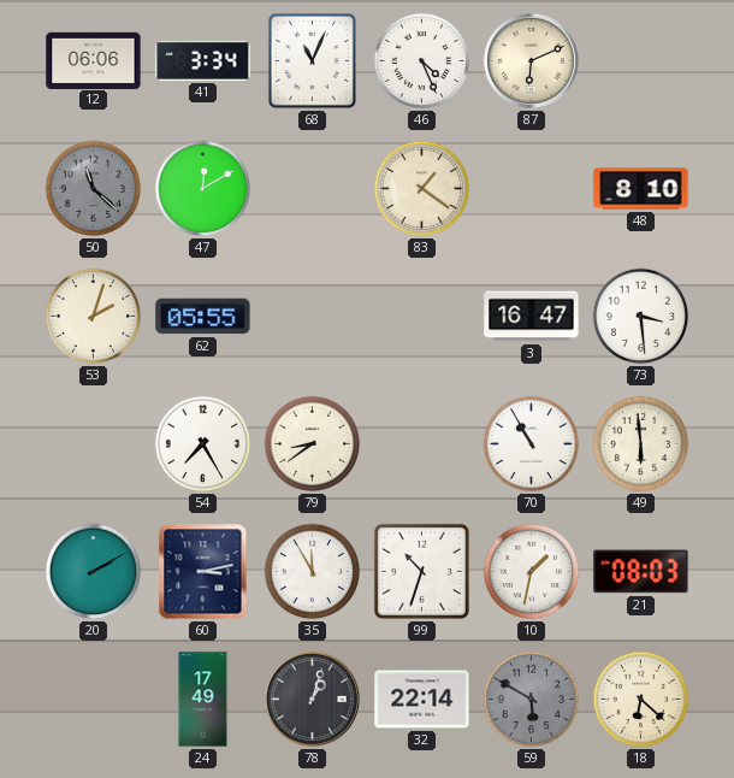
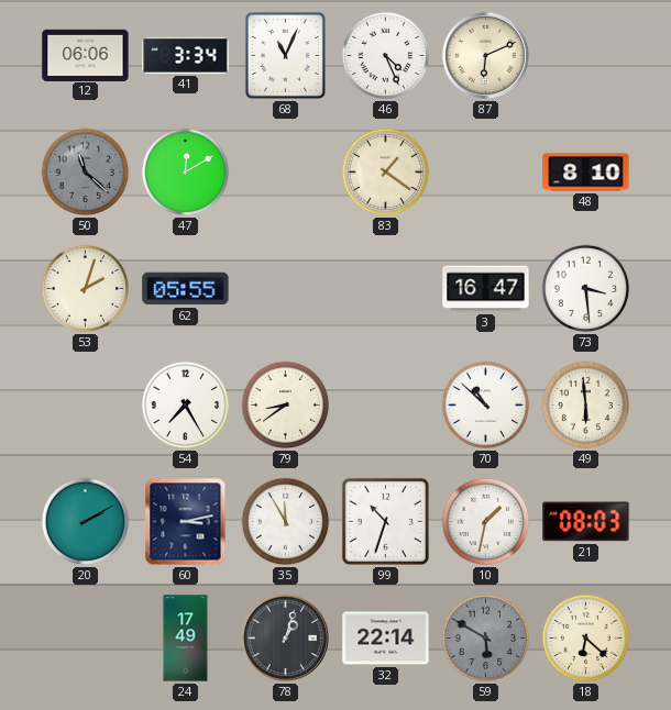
70: 10:55 -> 10:52
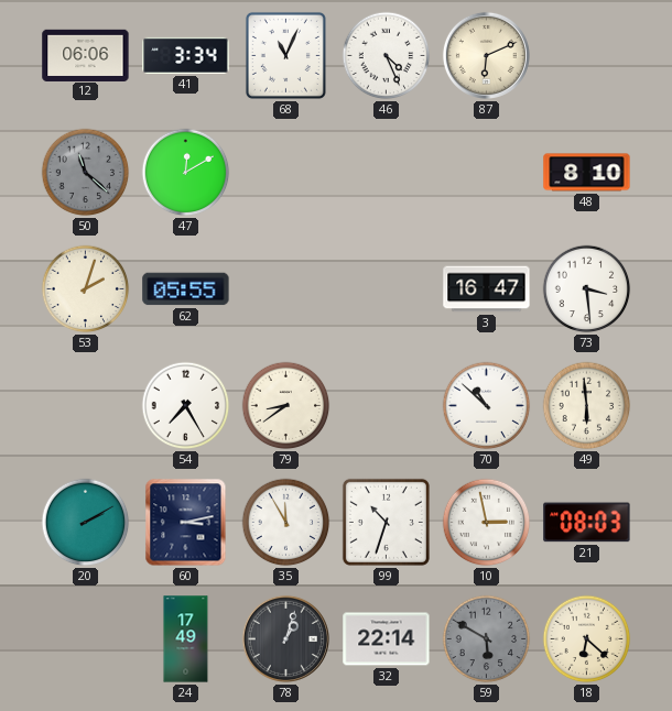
83: 1:21 -> none
10: 1:32 -> 2:58
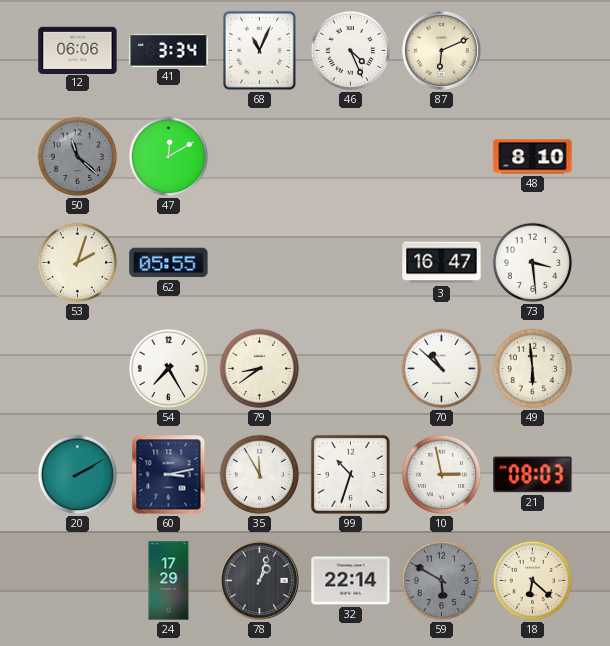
24: 17:49 -> 17:29
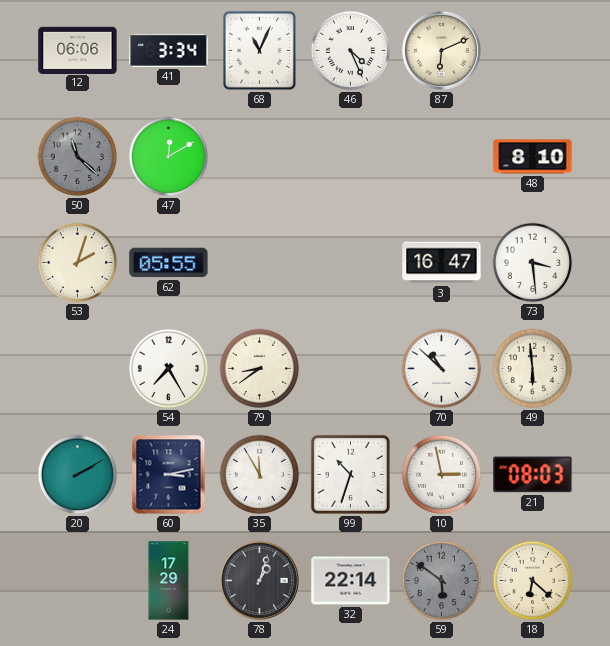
59: 5:50 -> 5:51
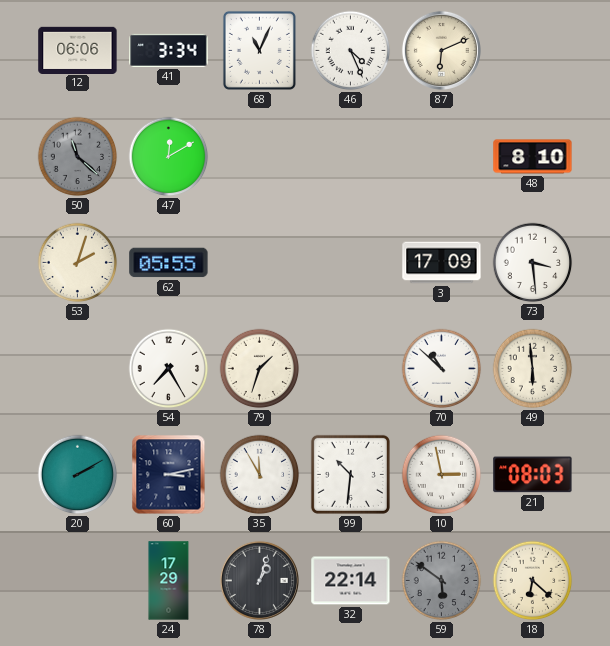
3: 16:47 -> 17:09
79: 8:39 -> 1:33
99: 10:33 -> 10:31
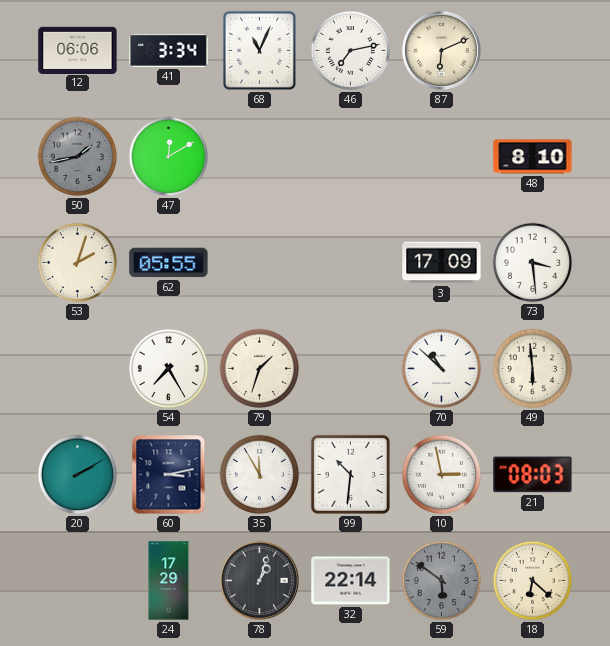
46: 4:26 -> 7:13
50: 11:22 -> 1:43
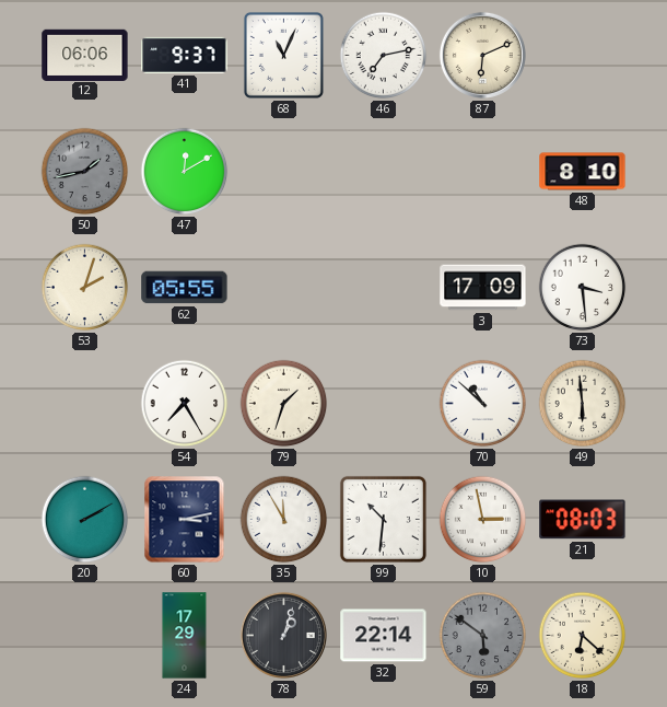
41: 3:34 -> 9:37
